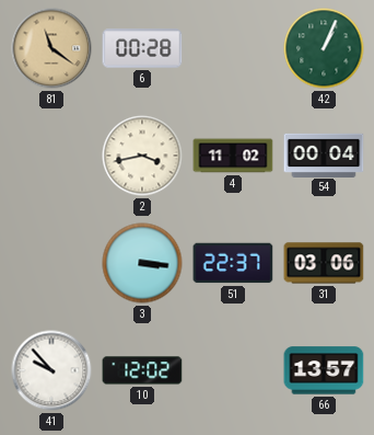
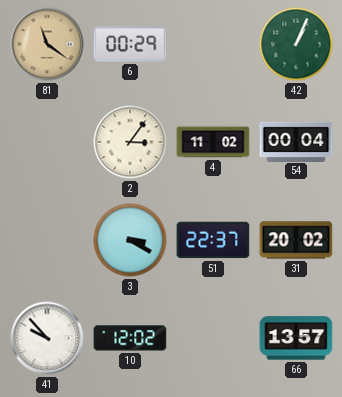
6: 00:28 -> 00:29
2: 3:43 -> 3:06
3: 3:16 -> 3:20
31: 03:06 -> 20:02
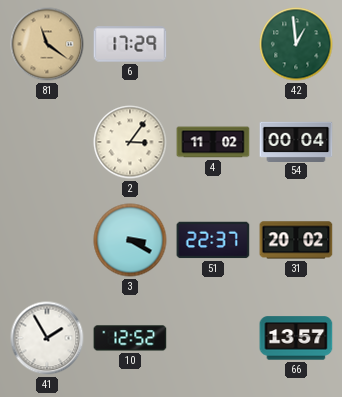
6: 00:29 -> 17:29
42: 1:04 -> 12:59
41: 9:53 -> 1:55
10: 12:02 -> 12:52
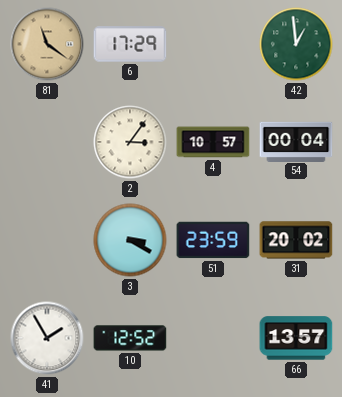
4: 11:02 -> 10:57
51: 22:37 -> 23:59
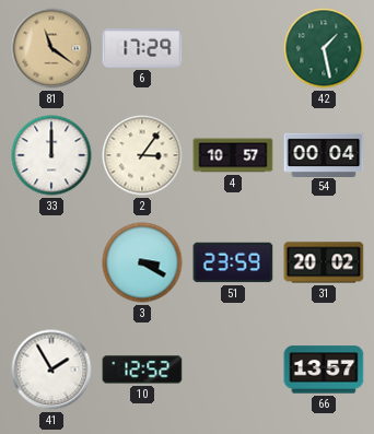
42: 12:59 -> 1:28
33: none -> 12:00
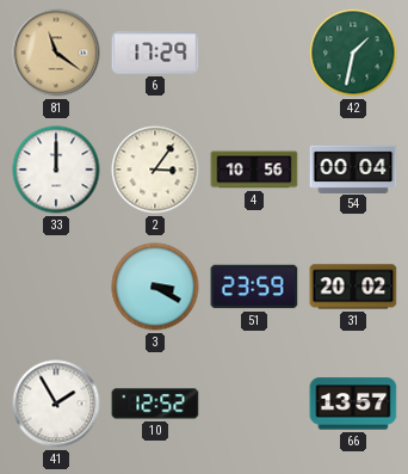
42: 1:28 -> 1:32
4: 10:57 -> 10:56
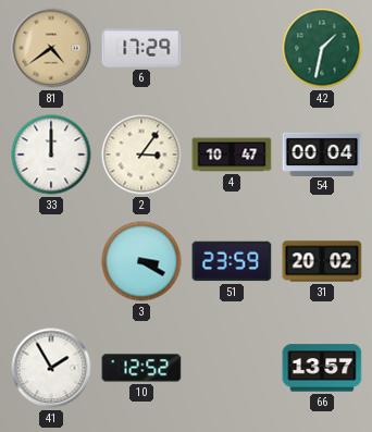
81: 11:21 -> 4:39
4: 10:56 -> 10:47
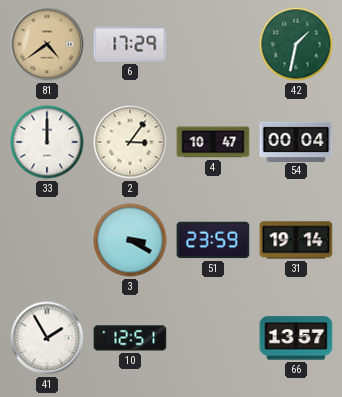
31: 20:02 -> 19:14
10: 12:52 -> 12:51
